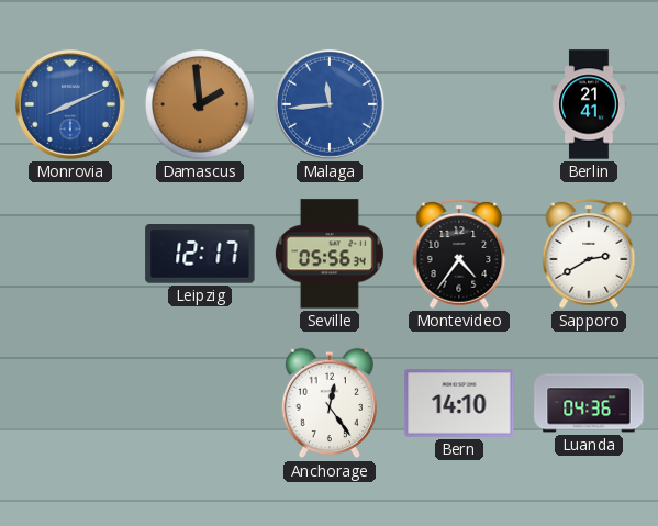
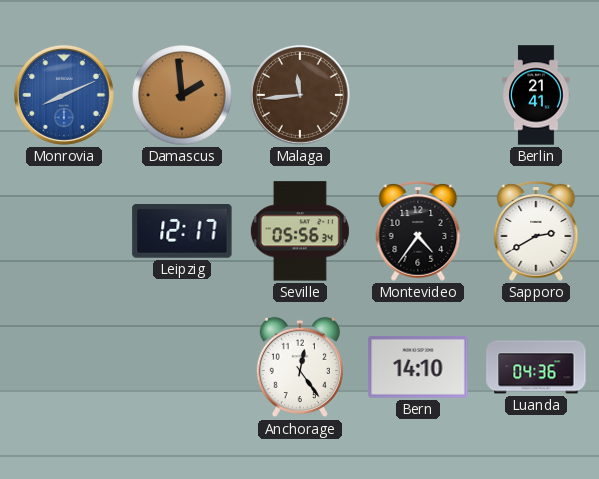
Malaga dial: blue -> brown
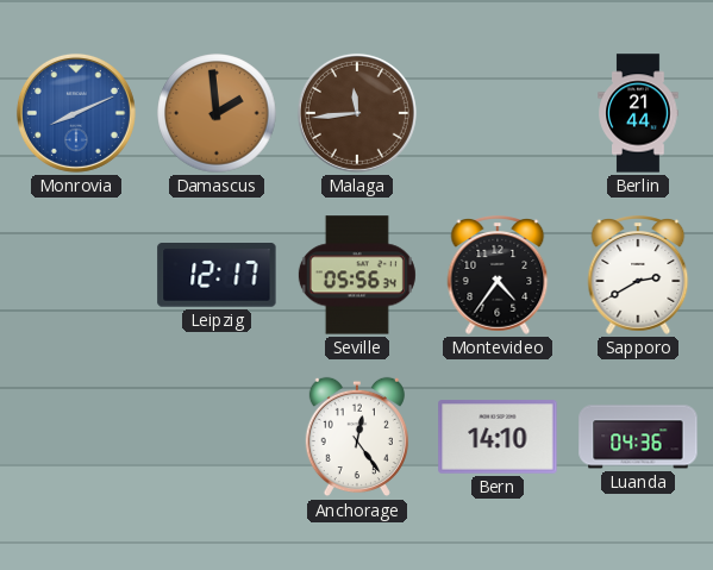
Berlin: 21:41 -> 21:44
